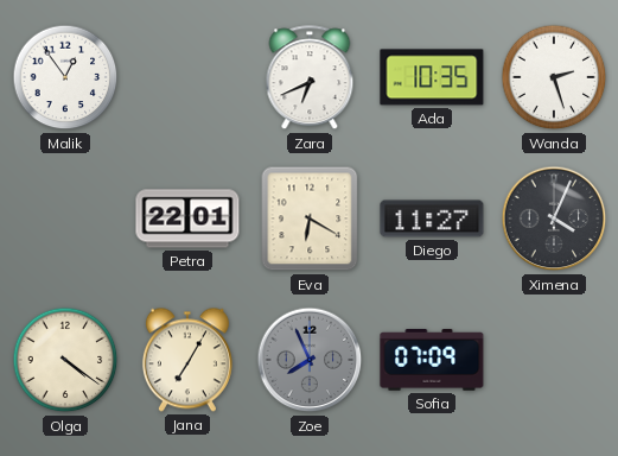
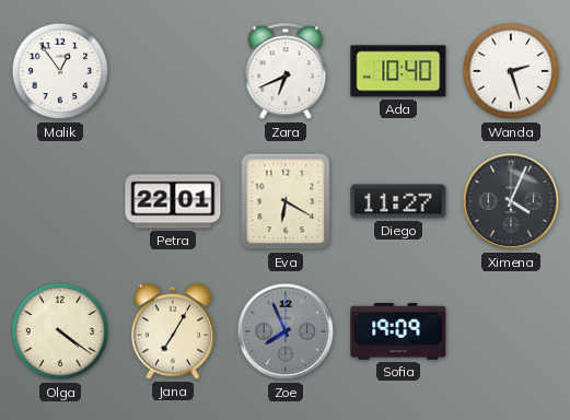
Ada: 10:35 -> 10:40
Sofia: 07:09 -> 19:09
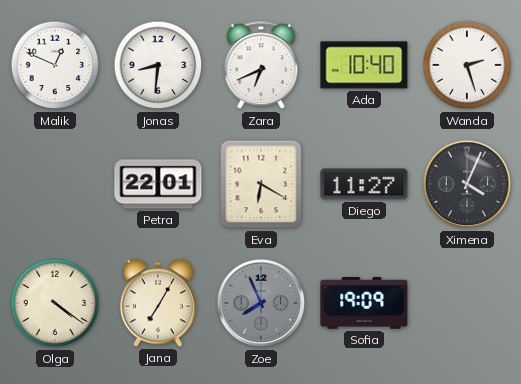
Malik: 12:54 -> 12:49
Jonas: none -> 8:31
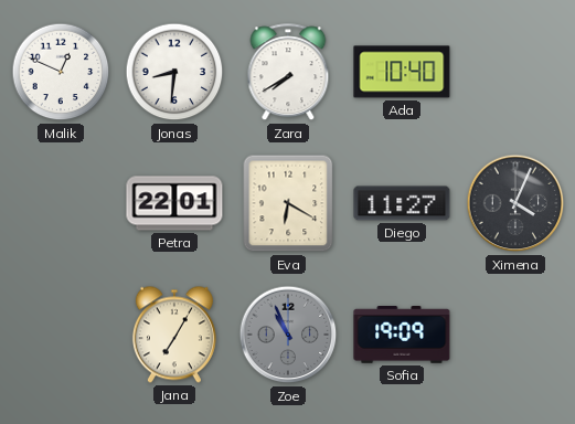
Zara: 6:41 -> 7:40
Wanda: 2:27 -> none
Olga: 4:21 -> none
Zoe: 7:56 -> 10:56
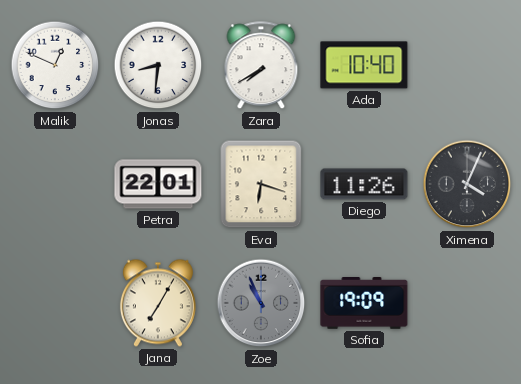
Eva: 6:20 -> 6:18
Diego: 11:27 -> 11:26
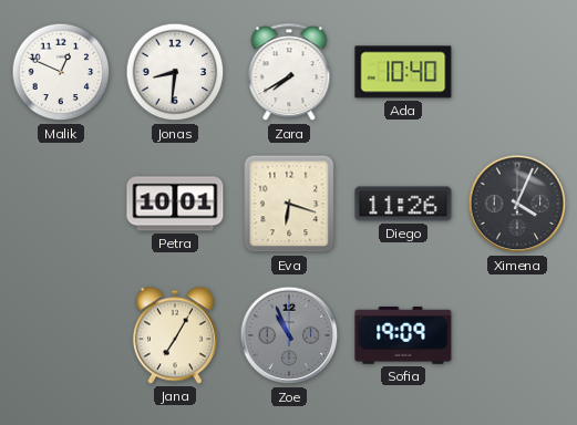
Petra: 22:01 -> 10:01
